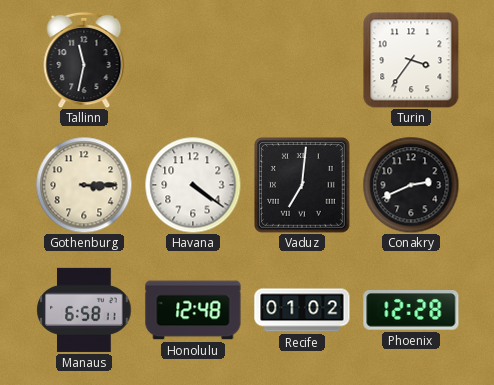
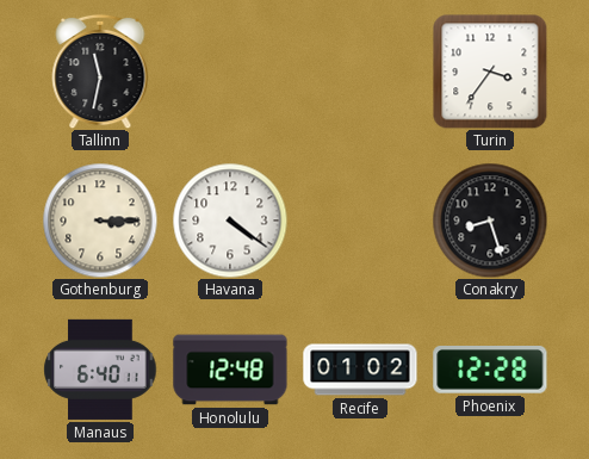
Vaduz: 7:01 -> none
Conakry: 2:41 -> 8:27
Manaus: 6:58 -> 6:40
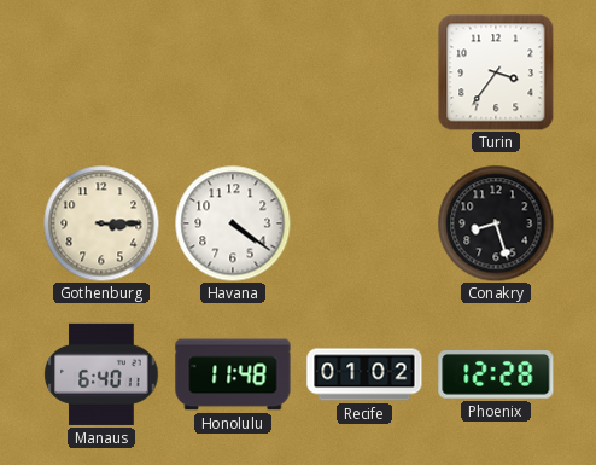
Tallinn: 11:32 -> none
Honolulu: 12:48 -> 11:48
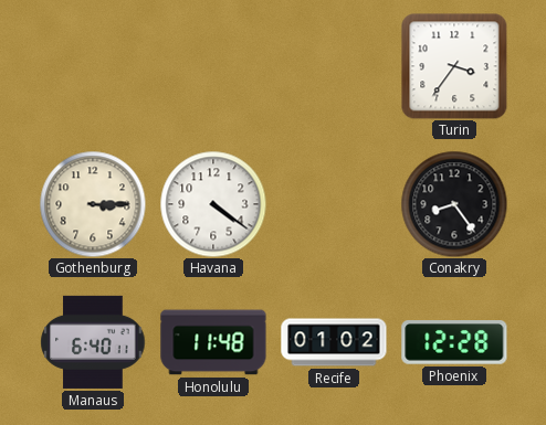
Conakry: 8:27 -> 8:24
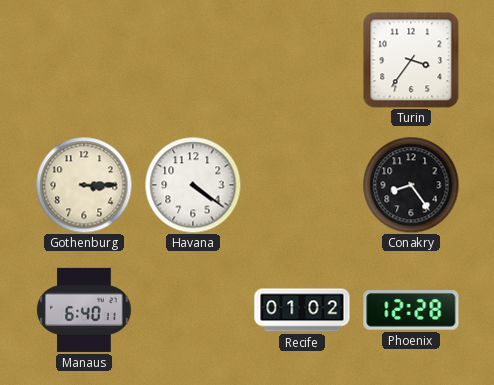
Honolulu: 11:48 -> none
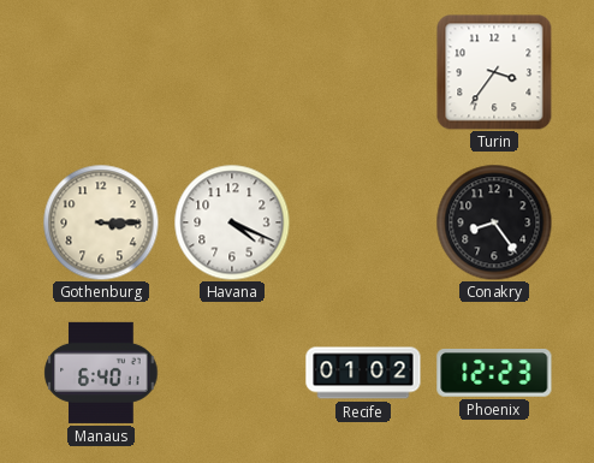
Havana: 4:21 -> 4:19
Phoenix: 12:28 -> 12:23
